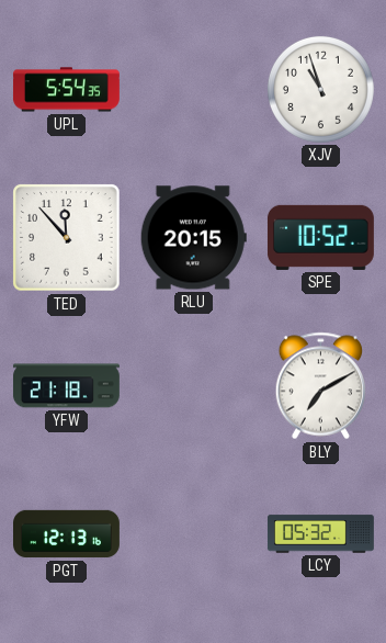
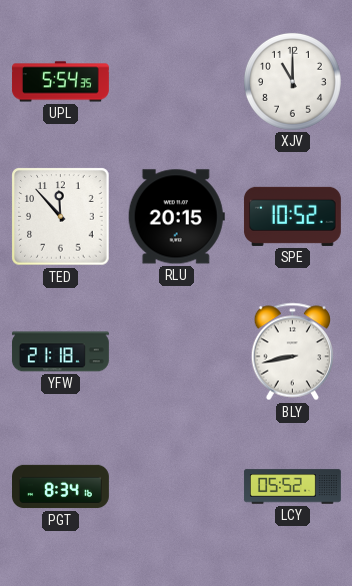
XJV: 10:57 -> 11:00
BLY: 7:10 -> 8:43
PGT: 12:13 -> 8:34
LCY: 05:32 -> 05:52
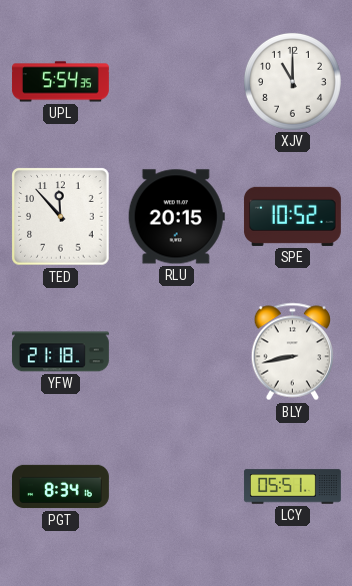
LCY: 05:52 -> 05:51
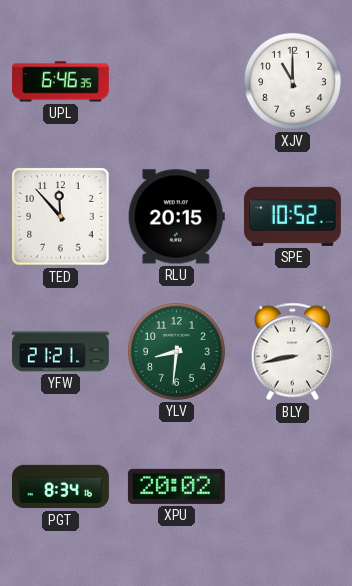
UPL: 5:54 -> 6:46
YFW: 21:18 -> 21:21
YLV: none -> 8:31
XPU: none -> 20:02
LCY: 05:51 -> none
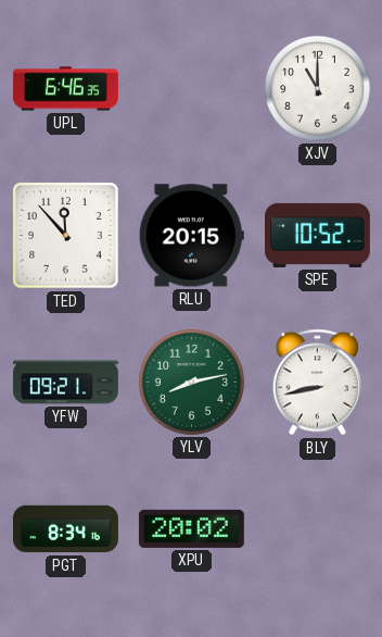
YFW: 21:21 -> 09:21
YLV: 8:31 -> 8:13
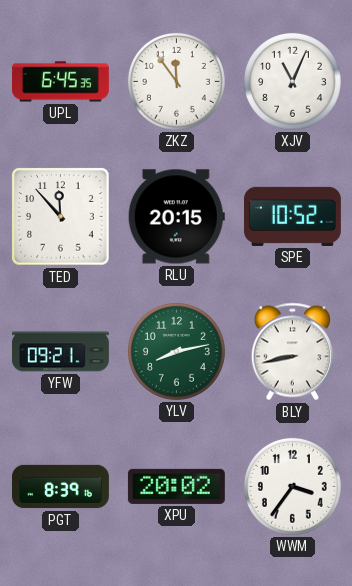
UPL: 6:46 -> 6:45
ZKZ: none -> 11:54
XJV: 11:00 -> 11:04
PGT: 8:34 -> 8:39
WWM: none -> 3:36
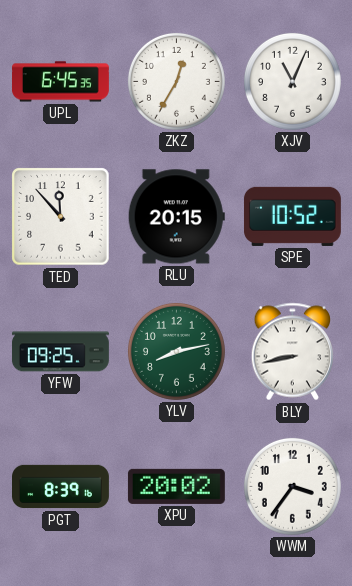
ZKZ: 11:54 -> 12:35
YFW: 09:21 -> 09:25
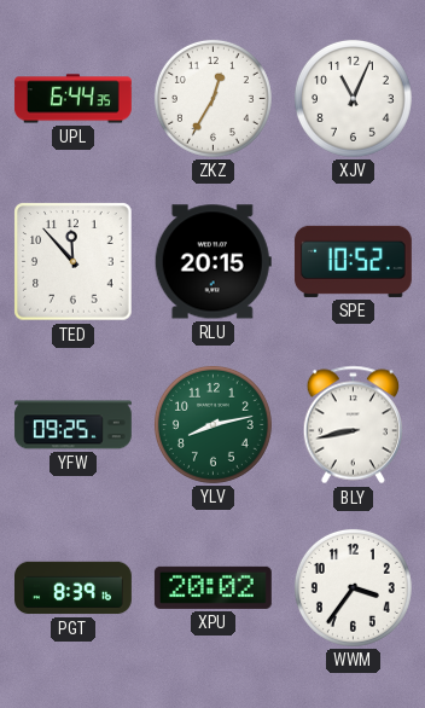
UPL: 6:45 -> 6:44
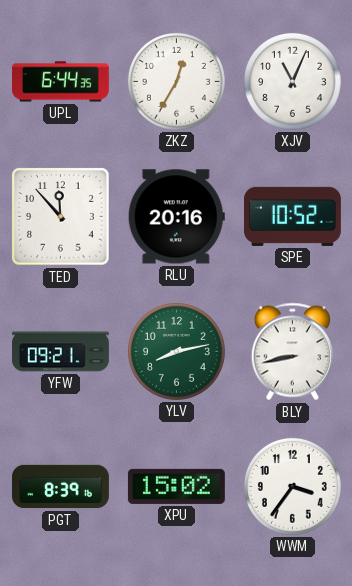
RLU: 20:15 -> 20:16
YFW: 09:25 -> 09:21
XPU: 20:02 -> 15:02
